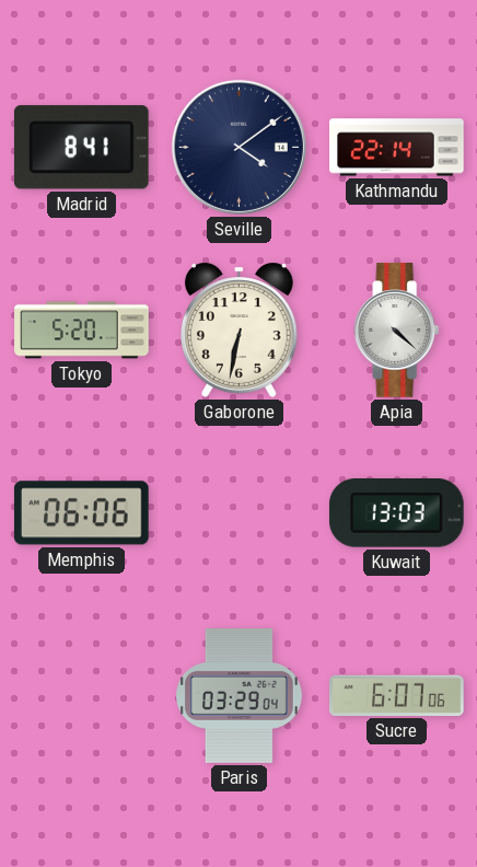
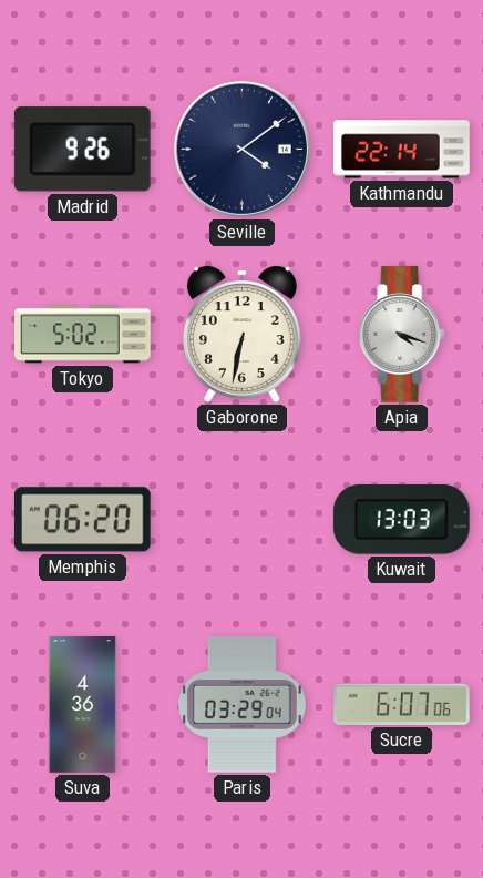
Madrid: 8:41 -> 9:26
Tokyo: 5:20 -> 5:02
Apia: 4:22 -> 4:18
Memphis: 06:06 -> 06:20
Suva: none -> 4:36
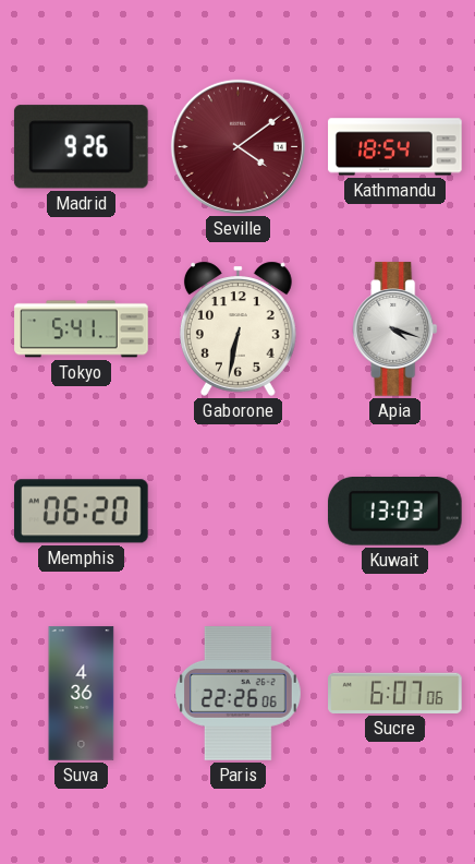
Seville dial: navy -> burgundy
Kathmandu: 22:14 -> 18:54
Tokyo: 5:02 -> 5:41
Paris: 03:29 -> 22:26
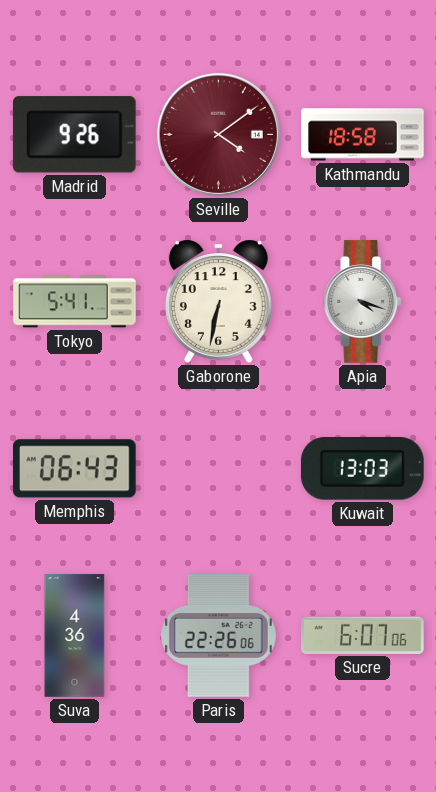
Kathmandu: 18:54 -> 18:58
Memphis: 06:20 -> 06:43
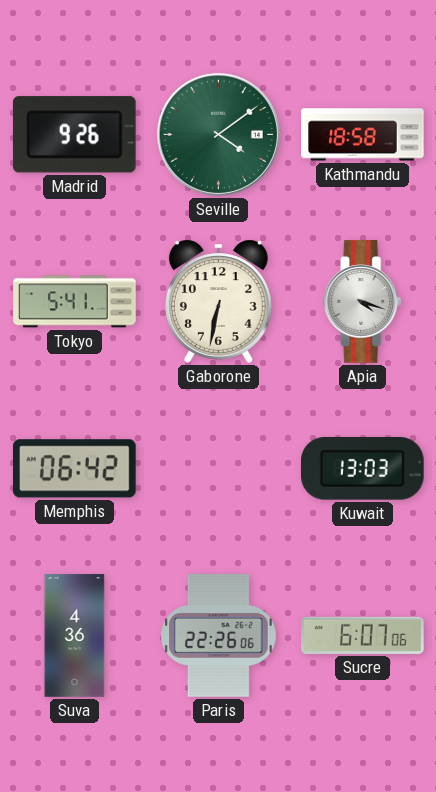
Seville dial: burgundy -> green
Memphis: 06:43 -> 06:42
